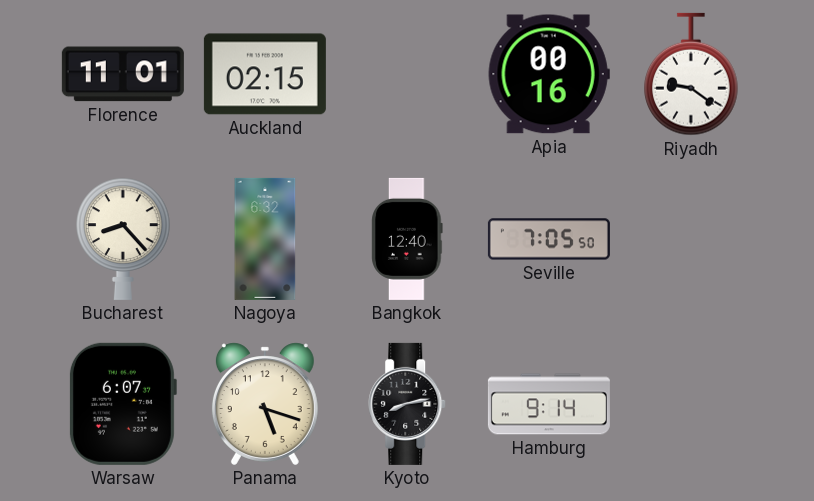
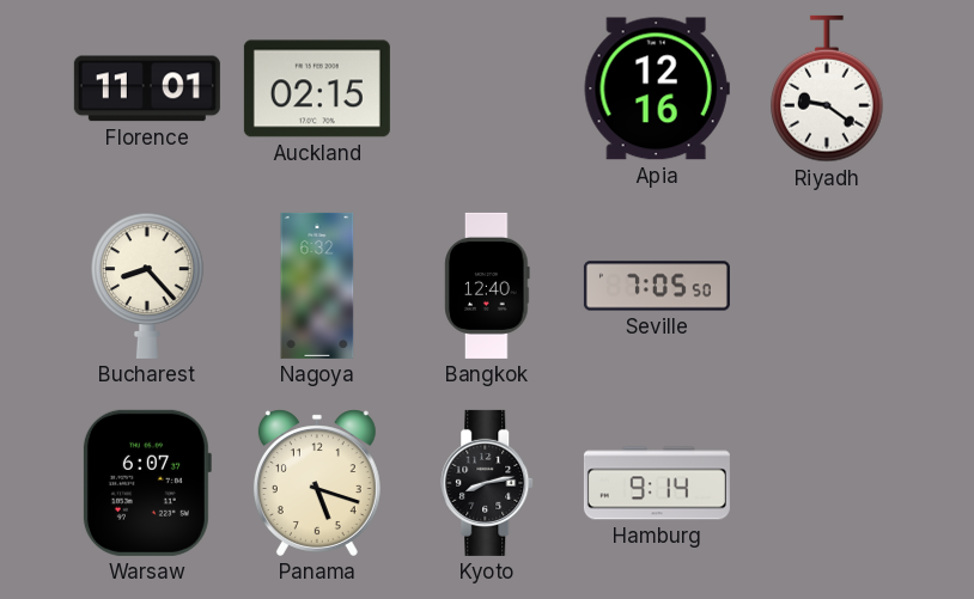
Apia: 00:16 -> 12:16
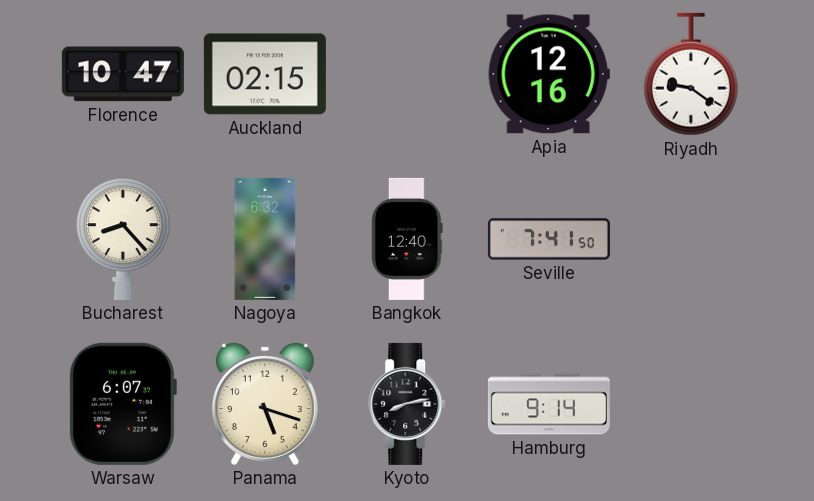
Florence: 11:01 -> 10:47
Seville: 7:05 -> 7:41
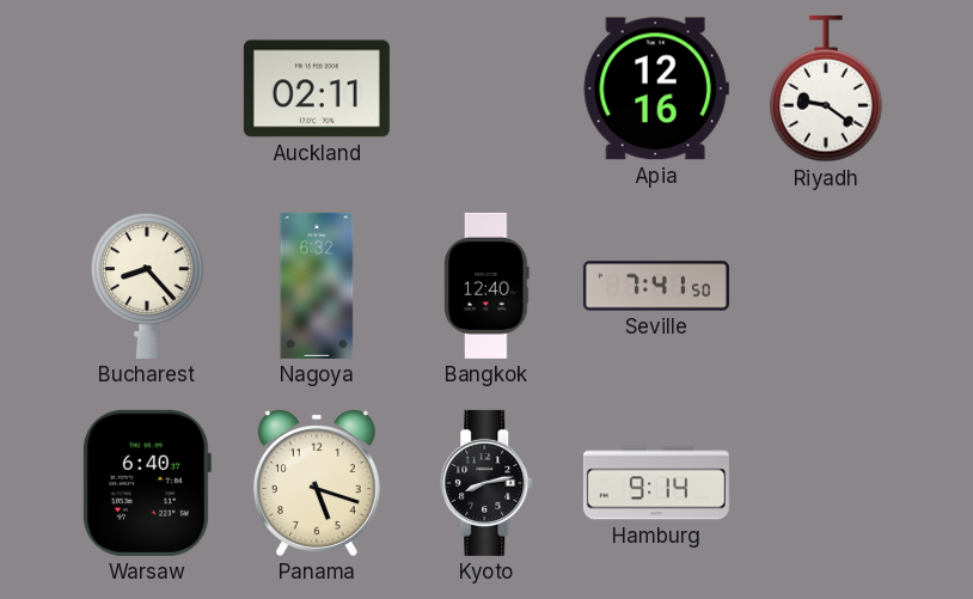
Florence: 10:47 -> none
Auckland: 02:15 -> 02:11
Warsaw: 6:07 -> 6:40
